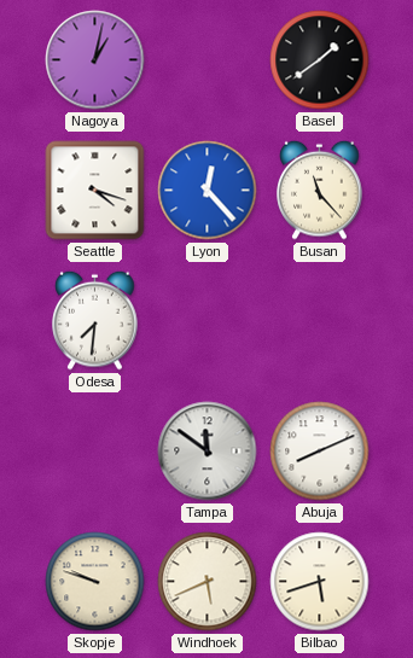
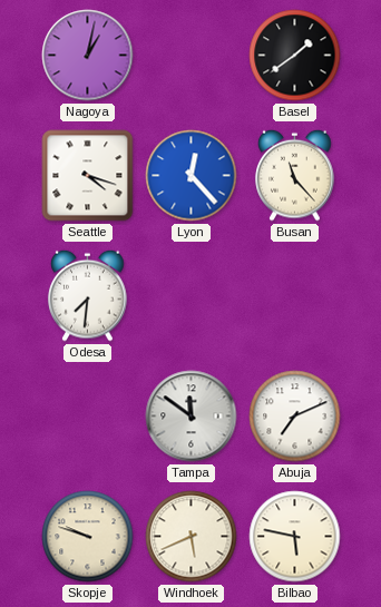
Abuja: 8:11 -> 7:11
Bilbao: 5:42 -> 5:47
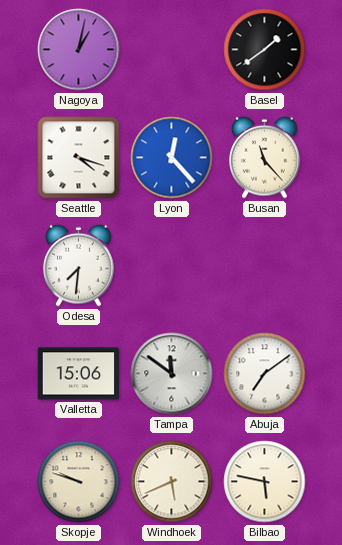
Valletta: none -> 15:06
Abuja: 7:11 -> 7:09
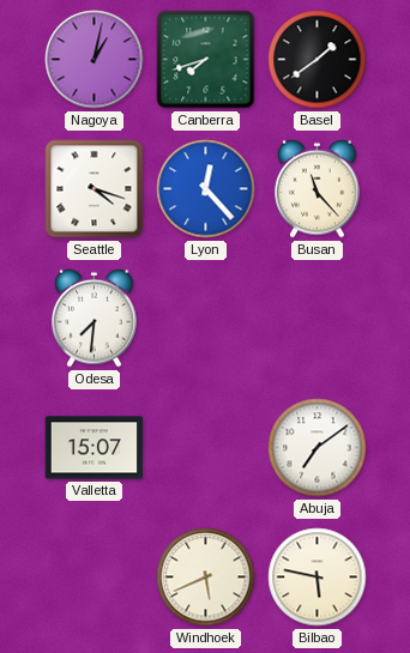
Canberra: none -> 7:42
Valletta: 15:06 -> 15:07
Tampa: 11:51 -> none
Skopje: 9:48 -> none
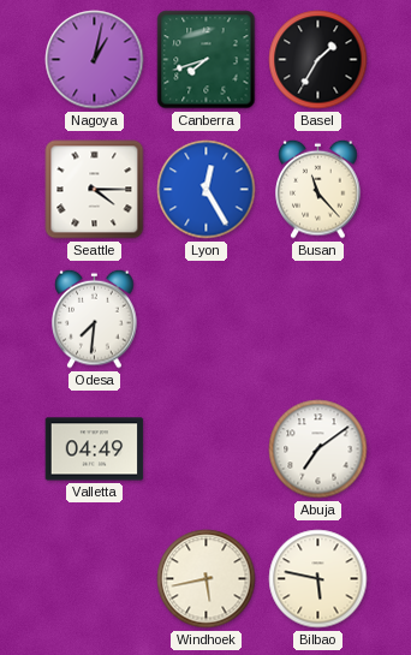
Basel: 1:39 -> 1:35
Seattle: 4:18 -> 4:15
Lyon: 12:23 -> 12:25
Valletta: 15:07 -> 04:49
Windhoek: 5:41 -> 5:43
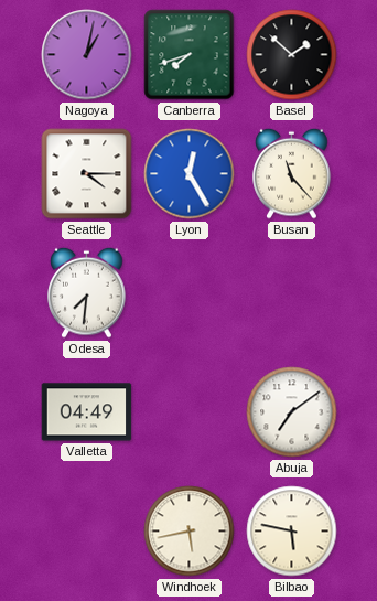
Basel: 1:35 -> 1:52
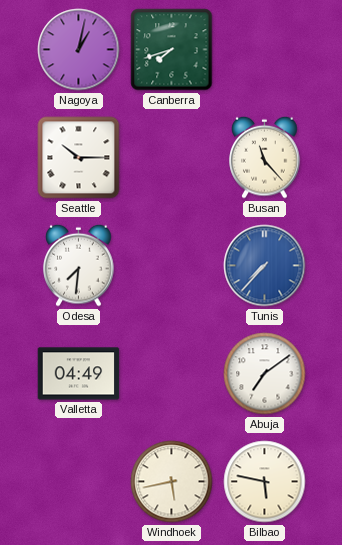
Basel: 1:52 -> none
Seattle: 4:15 -> 10:15
Lyon: 12:25 -> none
Tunis: none -> 7:37
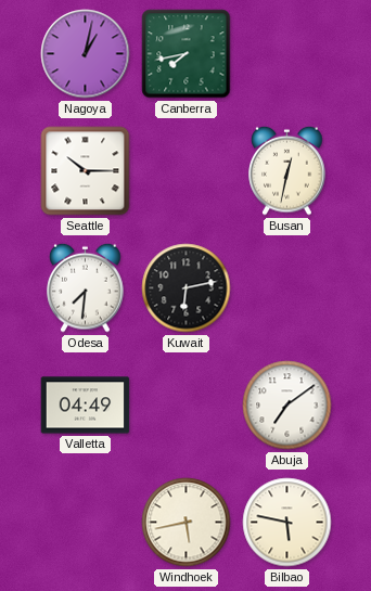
Canberra: 7:42 -> 7:43
Busan: 11:23 -> 12:32
Kuwait: none -> 6:13
Tunis: 7:37 -> none
